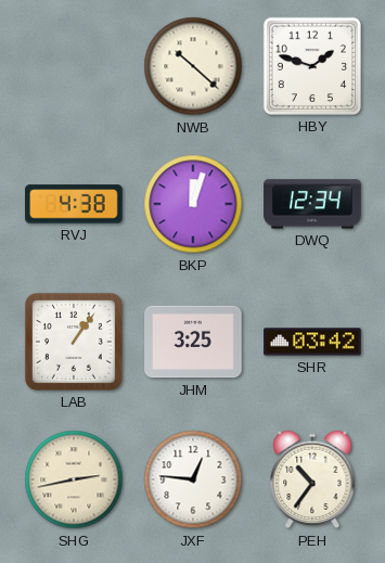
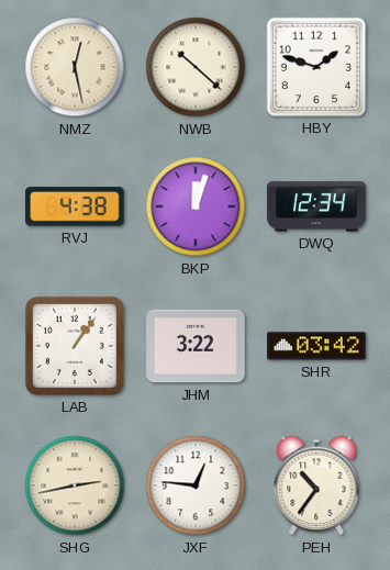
NMZ: none -> 12:28
JHM: 3:25 -> 3:22
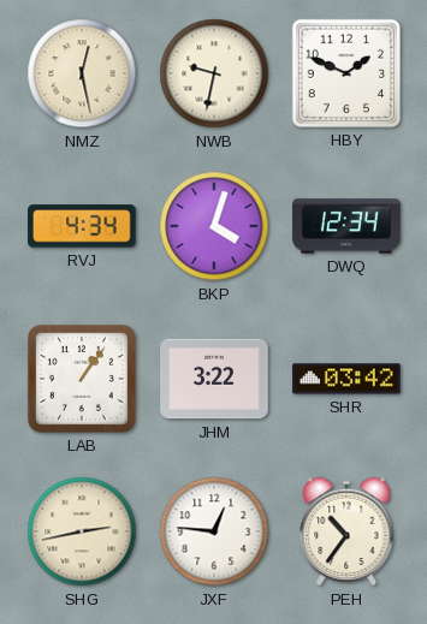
NWB: 10:22 -> 9:32
HBY: 1:48 -> 1:49
RVJ: 4:38 -> 4:34
BKP: 12:03 -> 4:03
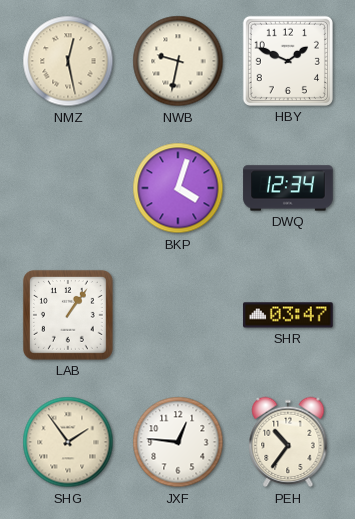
RVJ: 4:34 -> none
JHM: 3:22 -> none
SHR: 03:42 -> 03:47
SHG: 2:43 -> 1:54
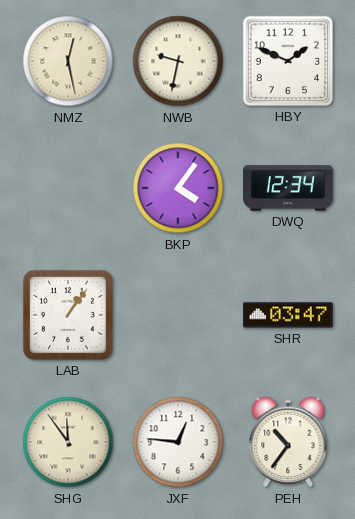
BKP: 4:03 -> 4:06
SHG: 1:54 -> 11:54
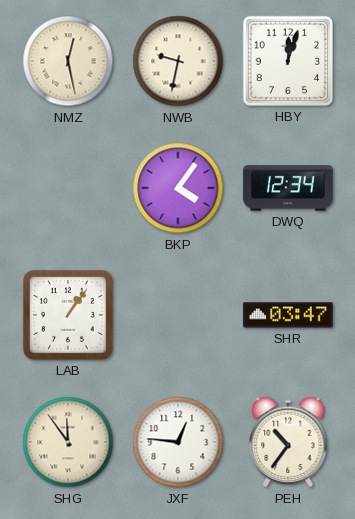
HBY: 1:49 -> 12:03
